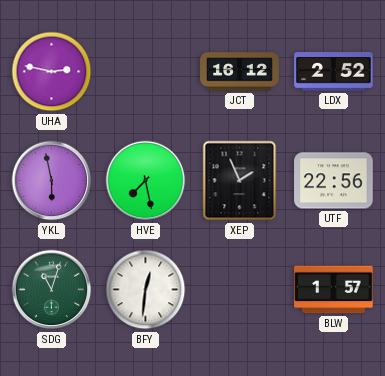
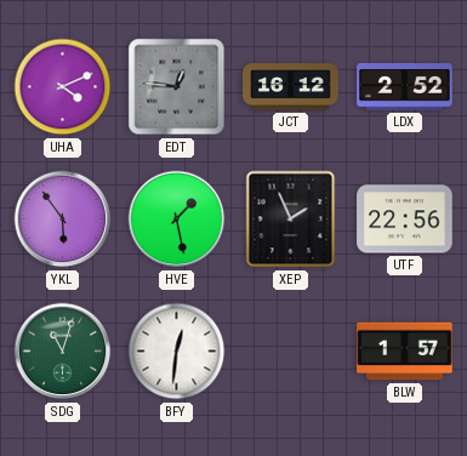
UHA: 2:47 -> 4:11
EDT: none -> 12:46
YKL: 5:58 -> 5:54
HVE: 7:28 -> 1:28
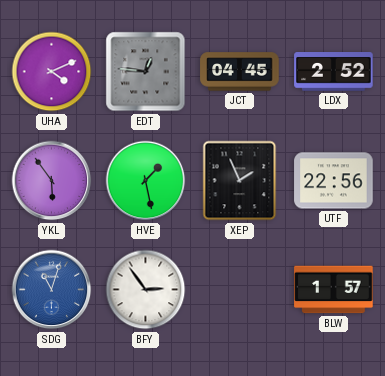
JCT: 16:12 -> 04:45
SDG dial: green -> blue
BFY: 12:31 -> 2:54
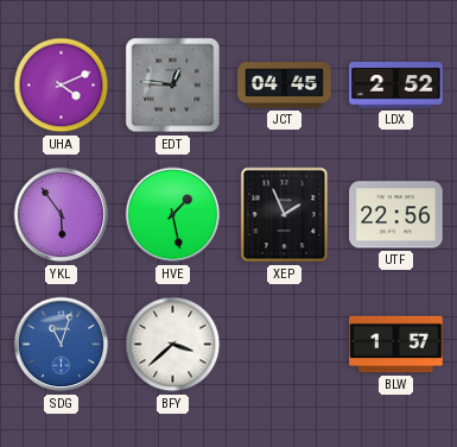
BFY: 2:54 -> 3:38
